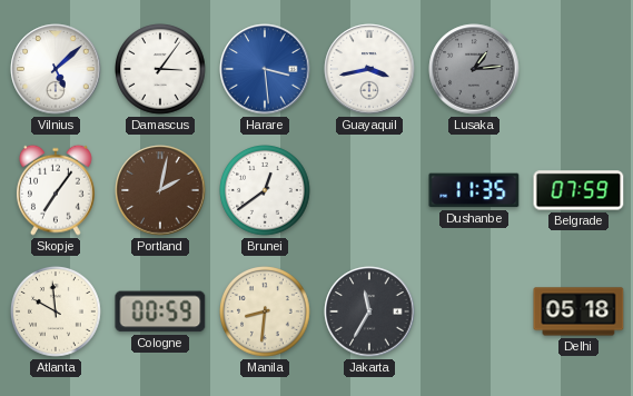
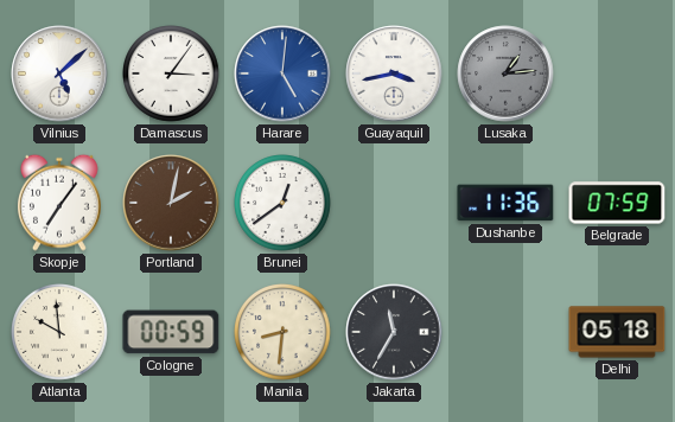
Harare: 3:29 -> 5:01
Dushanbe: 11:35 -> 11:36
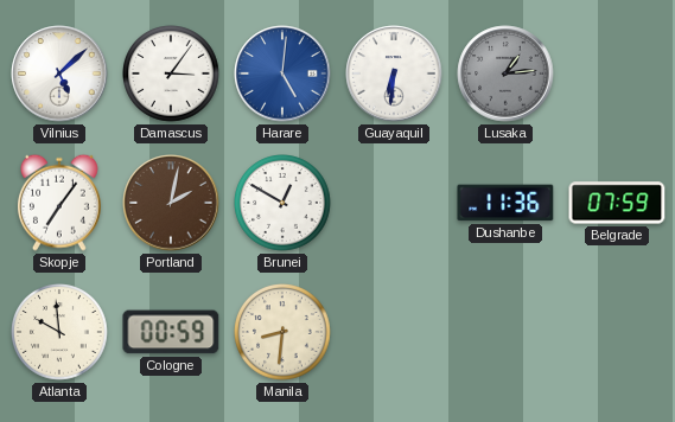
Guayaquil: 3:43 -> 6:31
Brunei: 12:39 -> 12:50
Jakarta: 11:35 -> none
Delhi: 05:18 -> none
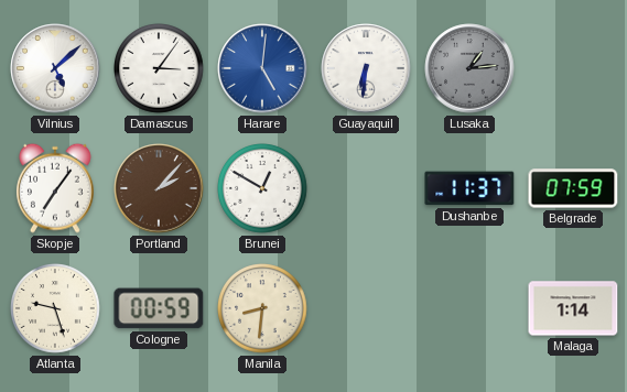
Portland: 2:02 -> 2:07
Dushanbe: 11:36 -> 11:37
Atlanta: 9:59 -> 9:27
Malaga: none -> 1:14
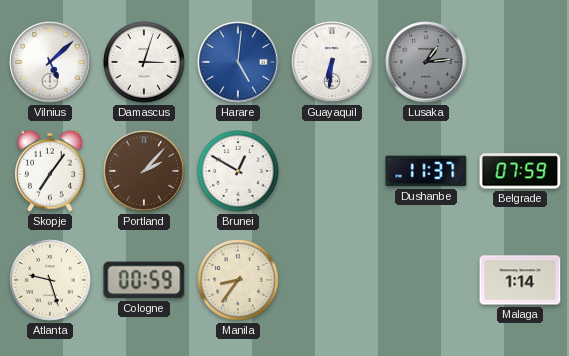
Damascus: 3:06 -> 3:03
Manila: 8:31 -> 8:36
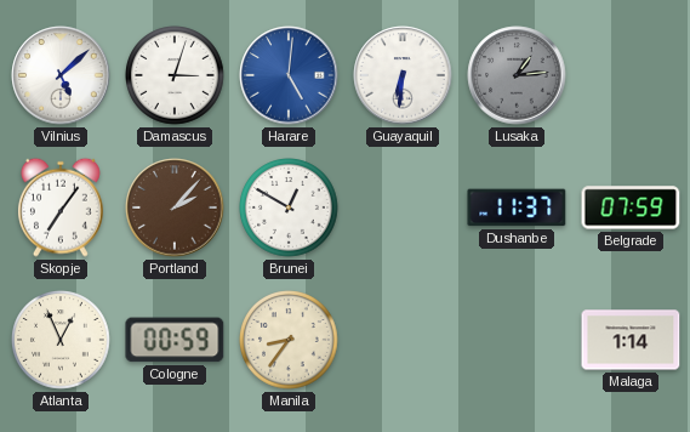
Atlanta: 9:27 -> 12:56
